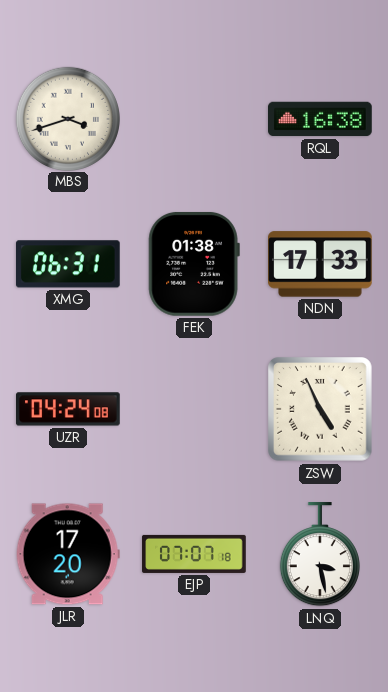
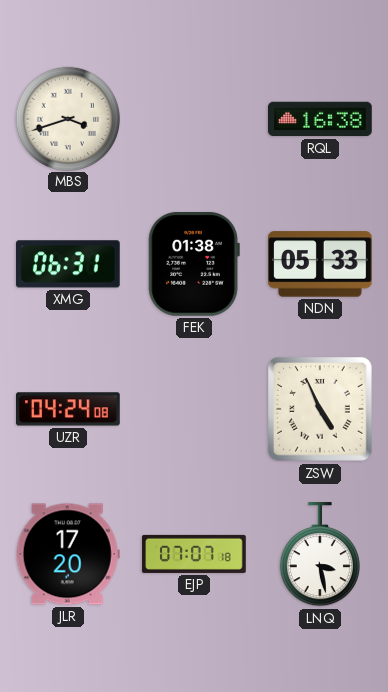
NDN: 17:33 -> 05:33
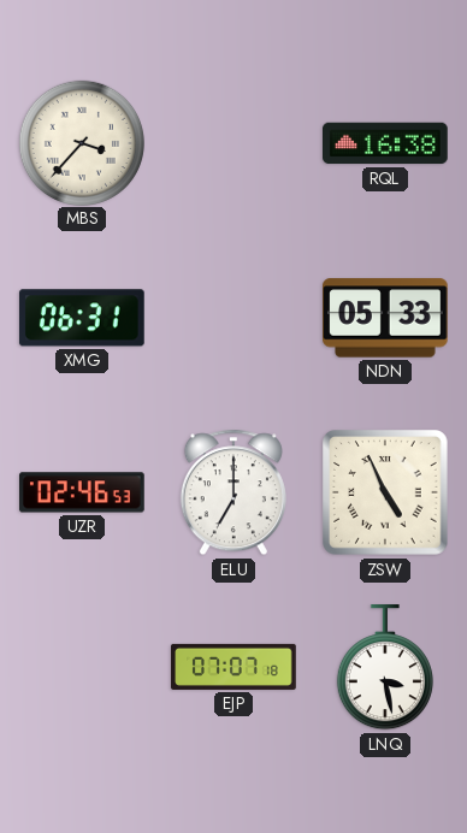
MBS: 3:42 -> 3:37
FEK: 01:38 -> none
UZR: 04:24 -> 02:46
ELU: none -> 7:00
JLR: 17:20 -> none
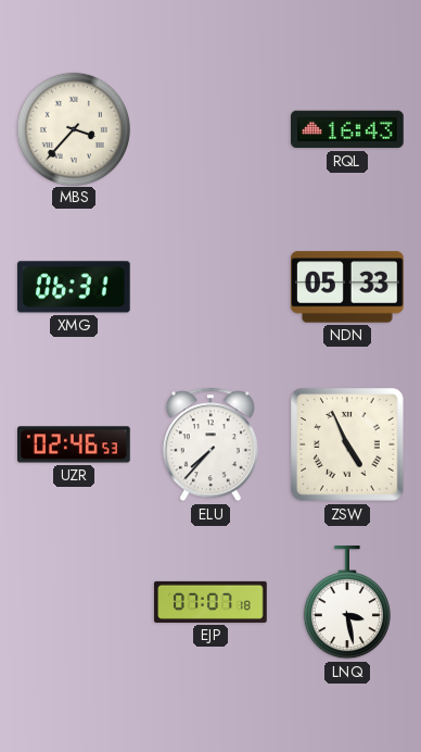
RQL: 16:38 -> 16:43
ELU: 7:00 -> 7:37
